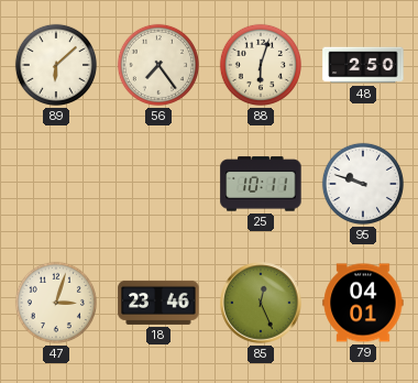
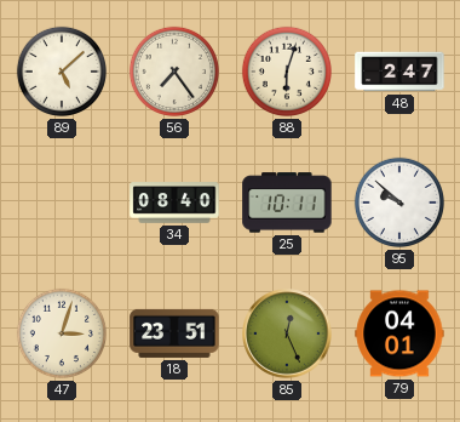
89: 6:08 -> 5:08
48: 2:50 -> 2:47
34: none -> 08:40
95: 9:48 -> 9:52
18: 23:46 -> 23:51
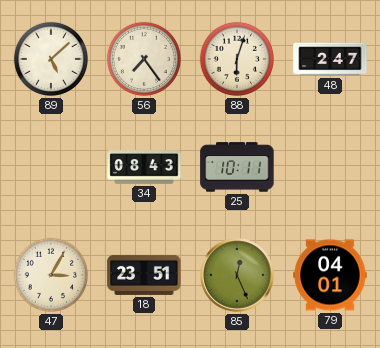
34: 08:40 -> 08:43
95: 9:52 -> none
47: 3:03 -> 3:05
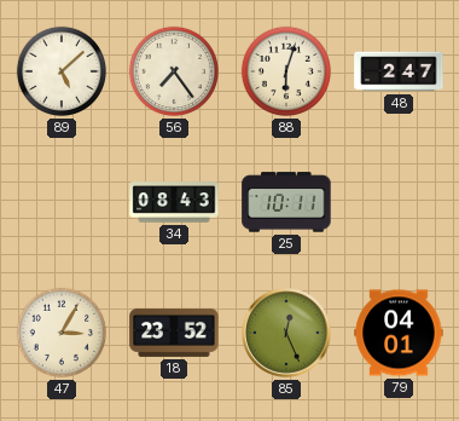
18: 23:51 -> 23:52
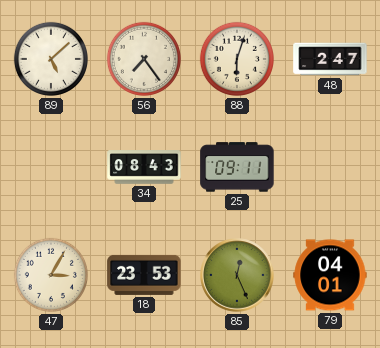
25: 10:11 -> 09:11
18: 23:52 -> 23:53
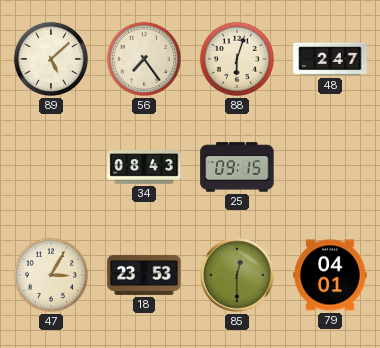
25: 09:11 -> 09:15
85: 12:26 -> 12:30
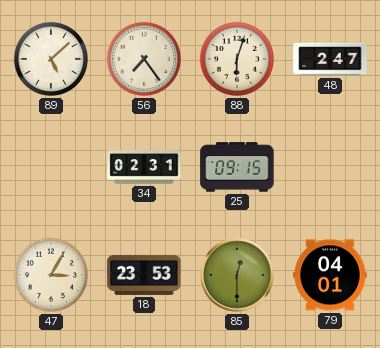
34: 08:43 -> 02:31
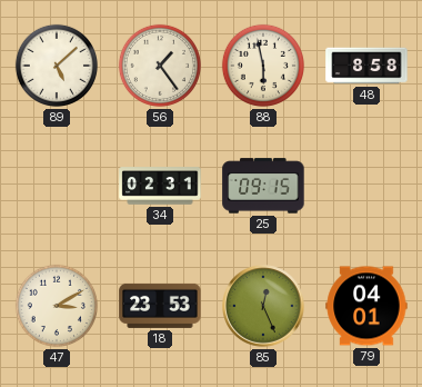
56: 7:24 -> 1:24
88: 6:03 -> 5:58
48: 2:47 -> 8:58
47: 3:05 -> 3:10
85: 12:30 -> 12:26
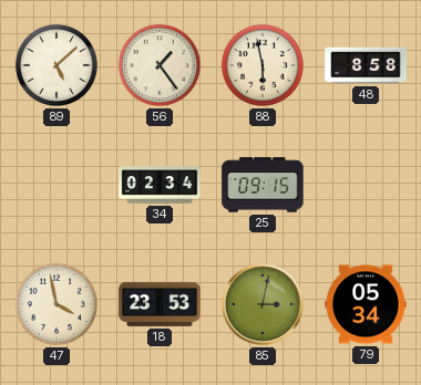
34: 02:31 -> 02:34
47: 3:10 -> 3:58
85: 12:26 -> 3:02
79: 04:01 -> 05:34
